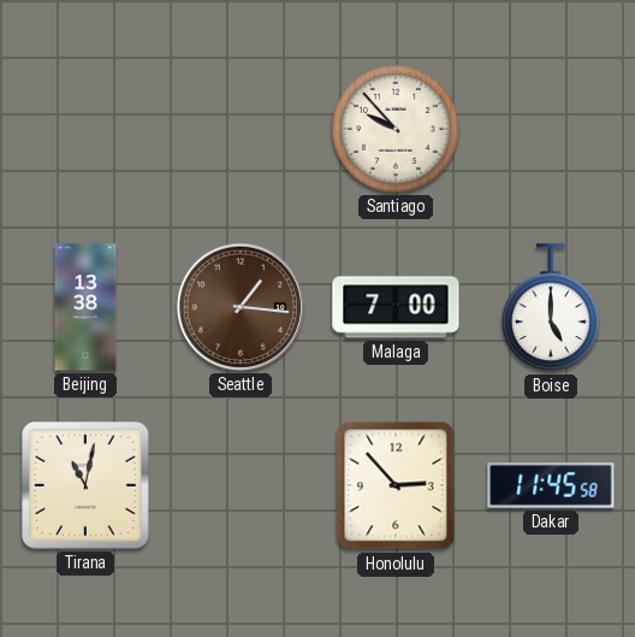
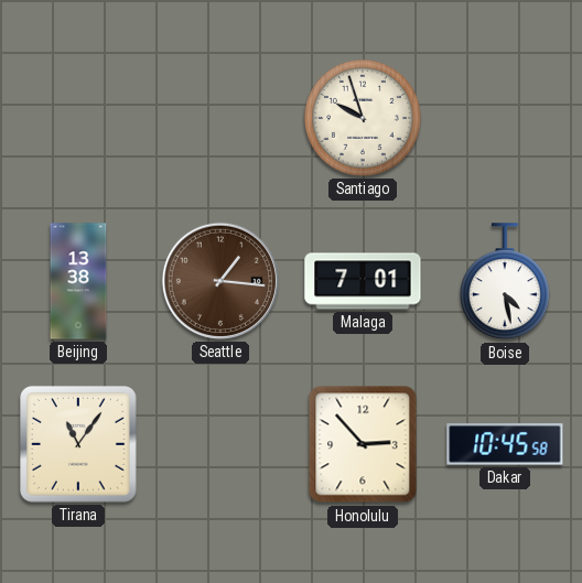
Santiago: 9:53 -> 9:57
Malaga: 7:00 -> 7:01
Boise: 5:00 -> 4:28
Tirana: 11:02 -> 11:06
Dakar: 11:45 -> 10:45
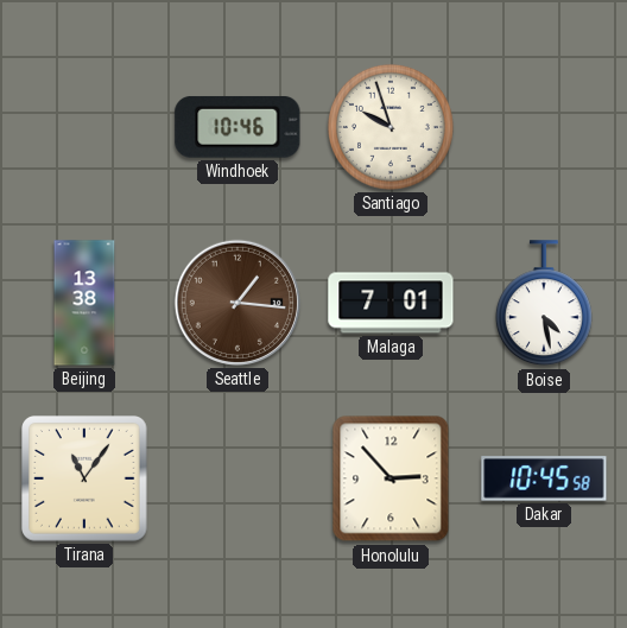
Windhoek: none -> 10:46
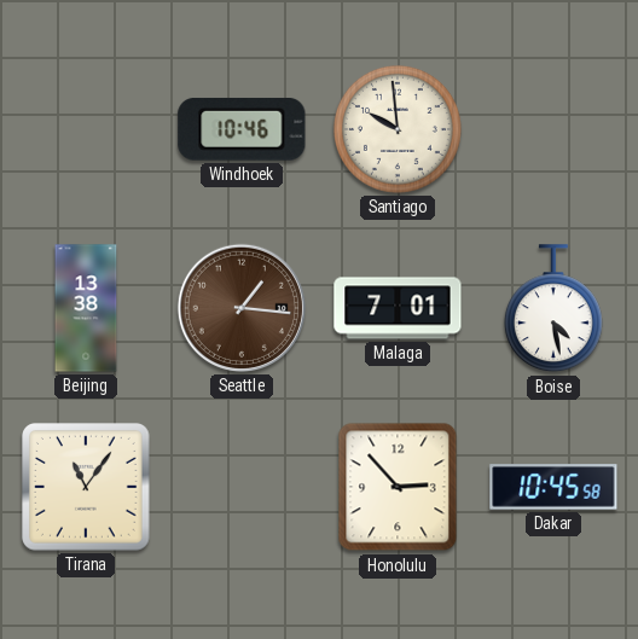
Santiago: 9:57 -> 9:59
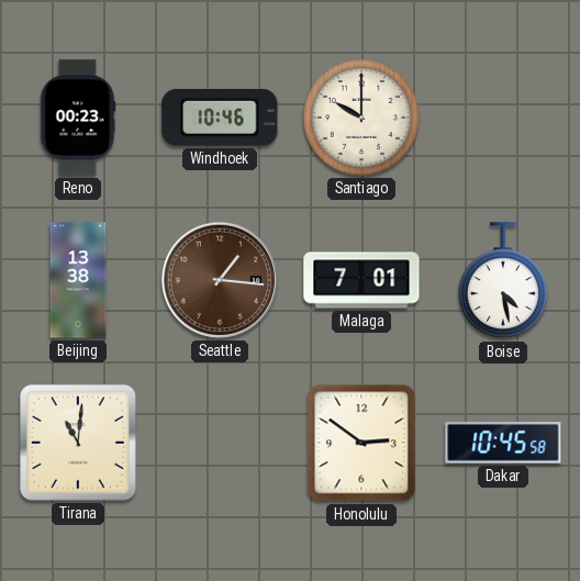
Reno: none -> 00:23
Santiago: 9:59 -> 10:00
Tirana: 11:06 -> 11:01
Honolulu: 2:53 -> 2:51
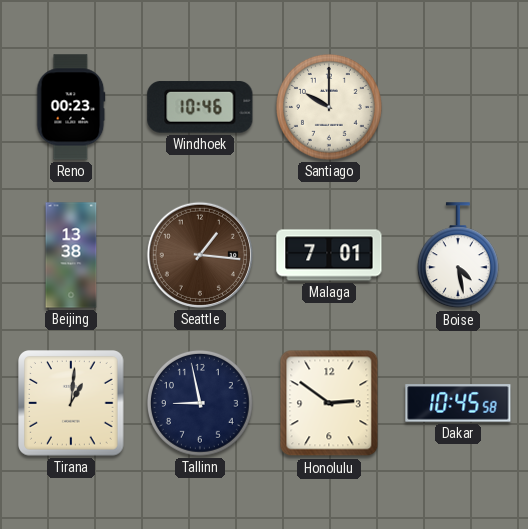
Tirana: 11:01 -> 1:01
Tallinn: none -> 8:58
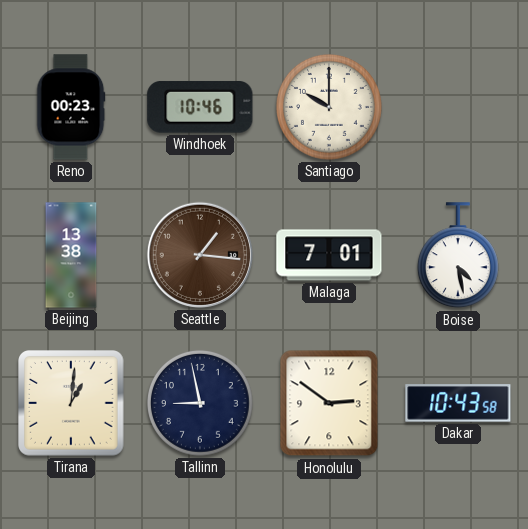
Dakar: 10:45 -> 10:43
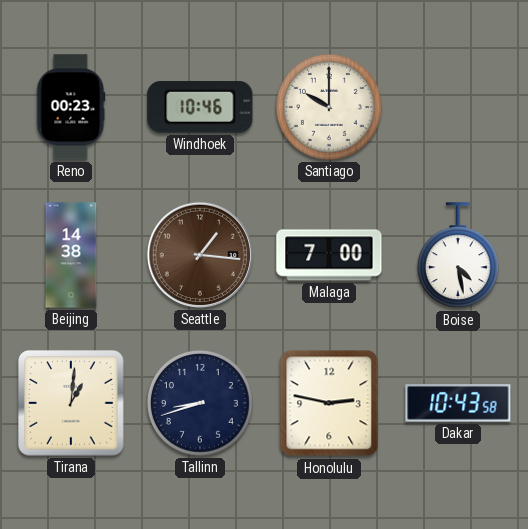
Beijing: 13:38 -> 14:38
Malaga: 7:01 -> 7:00
Tallinn: 8:58 -> 8:42
Honolulu: 2:51 -> 2:47
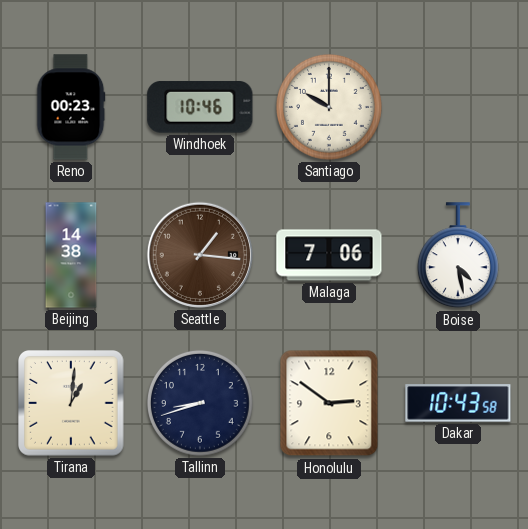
Malaga: 7:00 -> 7:06
Honolulu: 2:47 -> 2:51
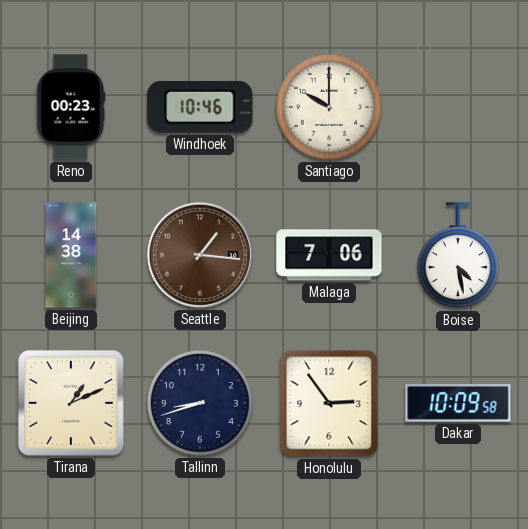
Tirana: 1:01 -> 1:11
Honolulu: 2:51 -> 2:54
Dakar: 10:43 -> 10:09
